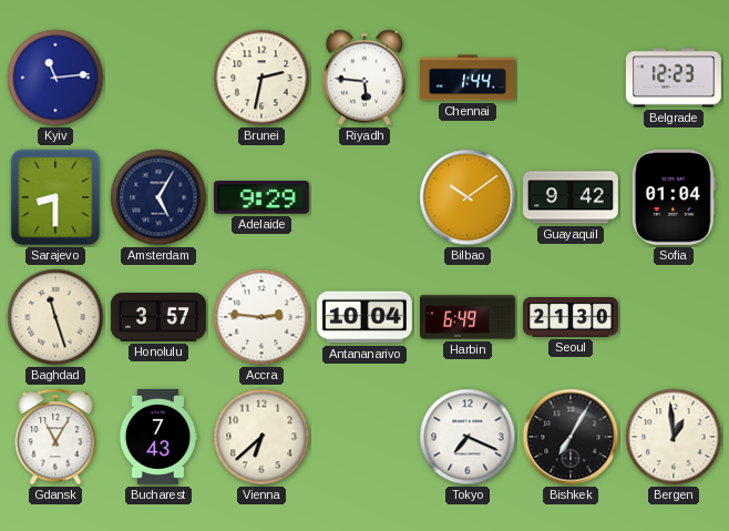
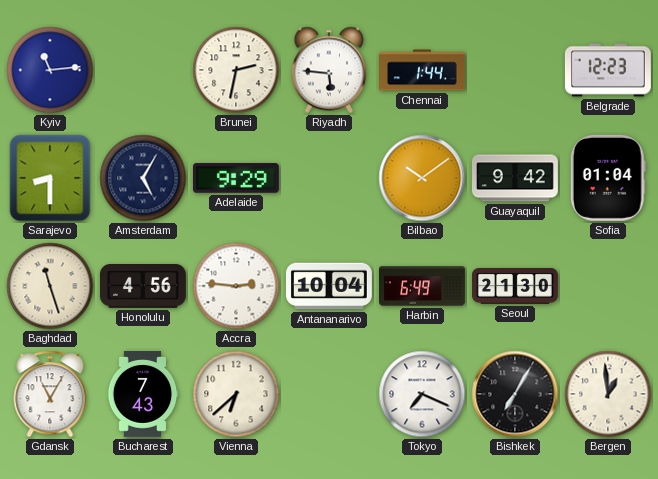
Honolulu: 3:57 -> 4:56
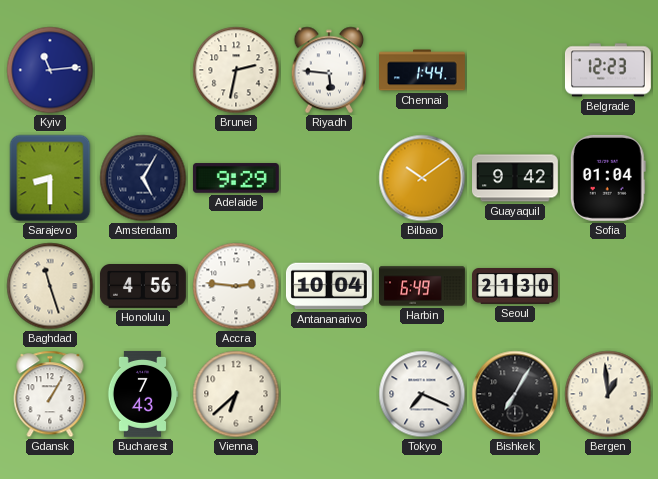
Gdansk: 11:05 -> 1:05
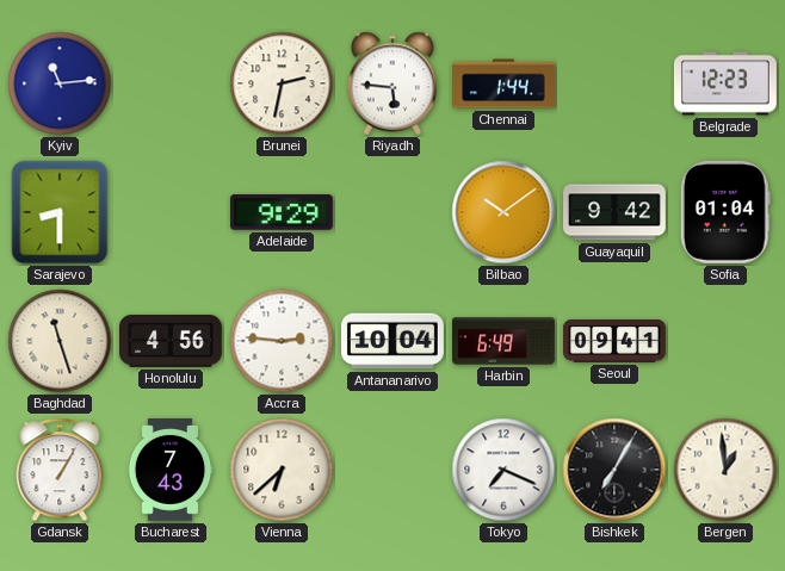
Amsterdam: 5:05 -> none
Seoul: 21:30 -> 09:41
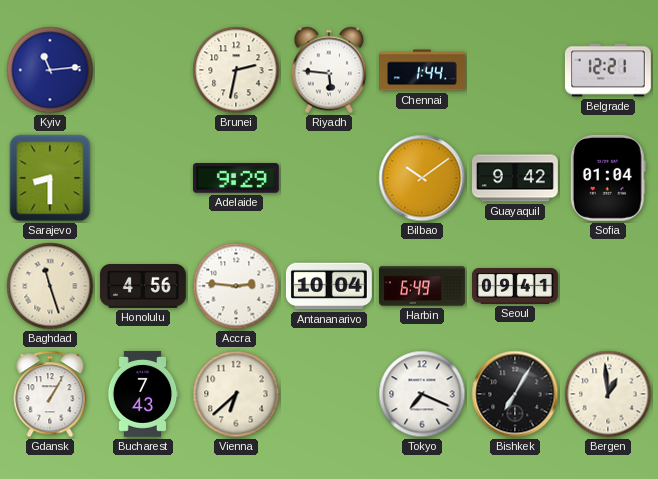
Belgrade: 12:23 -> 12:21
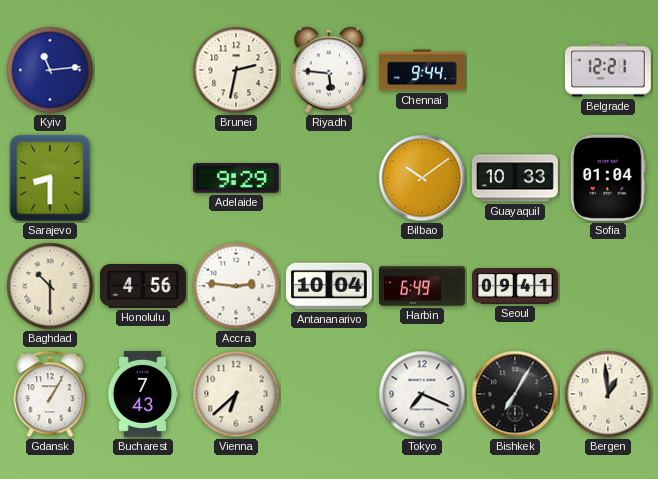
Chennai: 1:44 -> 9:44
Guayaquil: 9:42 -> 10:33
Baghdad: 11:27 -> 10:30
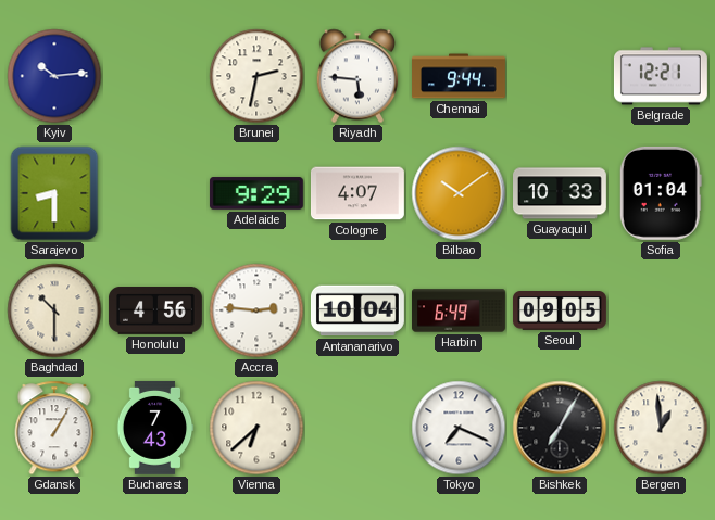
Kyiv: 11:14 -> 10:14
Cologne: none -> 4:07
Seoul: 09:41 -> 09:05
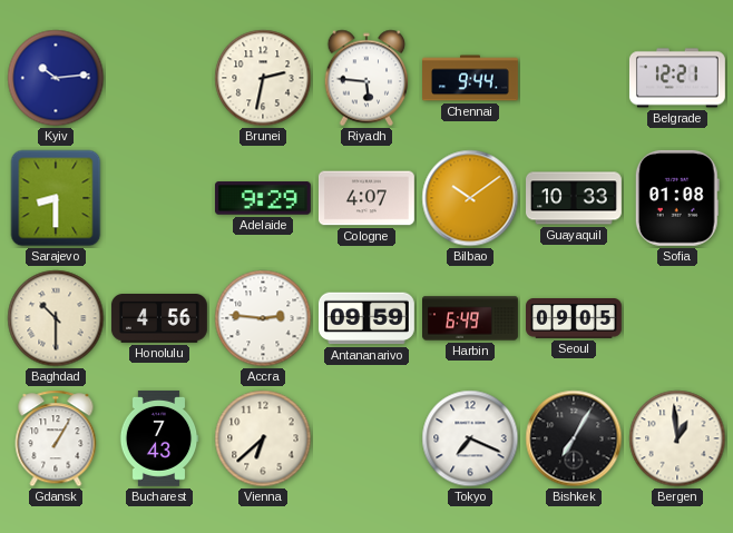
Sofia: 01:04 -> 01:08
Antananarivo: 10:04 -> 09:59
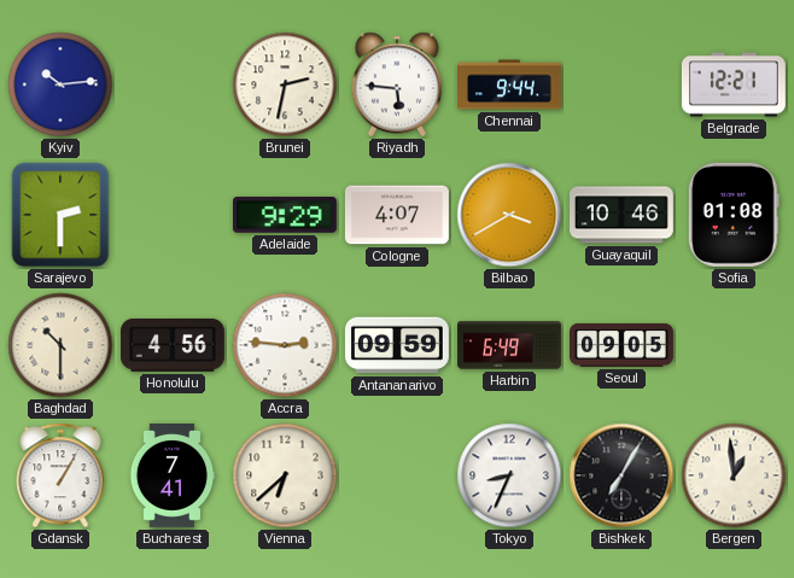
Sarajevo: 8:30 -> 2:30
Bilbao: 10:09 -> 3:40
Guayaquil: 10:33 -> 10:46
Bucharest: 7:43 -> 7:41
Tokyo: 7:19 -> 8:34
